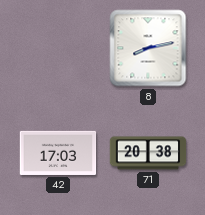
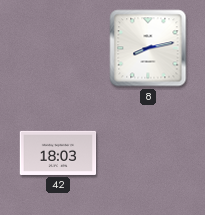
42: 17:03 -> 18:03
71: 20:38 -> none
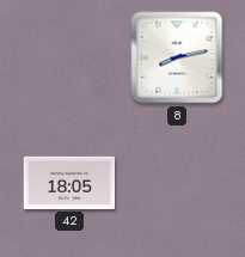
42: 18:03 -> 18:05
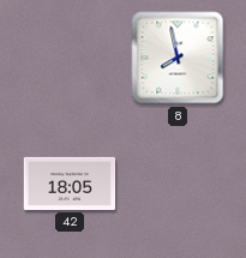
8: 8:13 -> 7:58
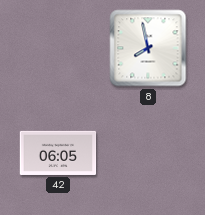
42: 18:05 -> 06:05
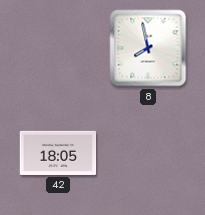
42: 06:05 -> 18:05
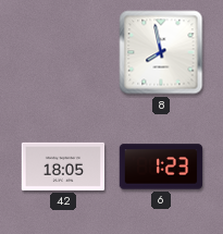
6: none -> 1:23
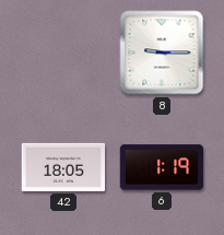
8: 7:58 -> 9:15
6: 1:23 -> 1:19
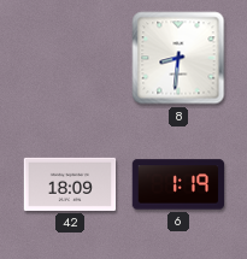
8: 9:15 -> 8:31
42: 18:05 -> 18:09
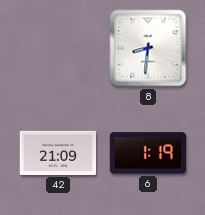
42: 18:09 -> 21:09
